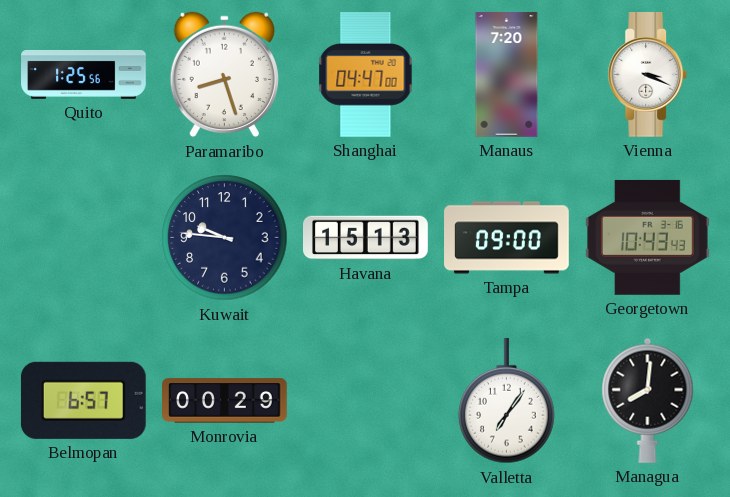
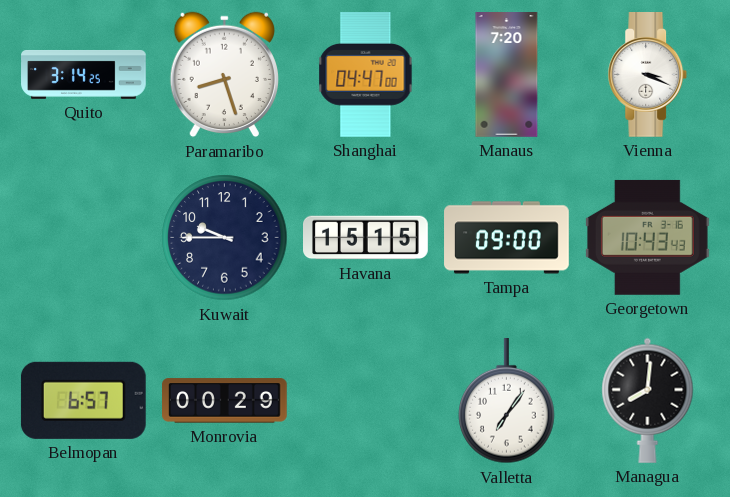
Quito: 1:25 -> 3:14
Kuwait: 9:46 -> 9:45
Havana: 15:13 -> 15:15
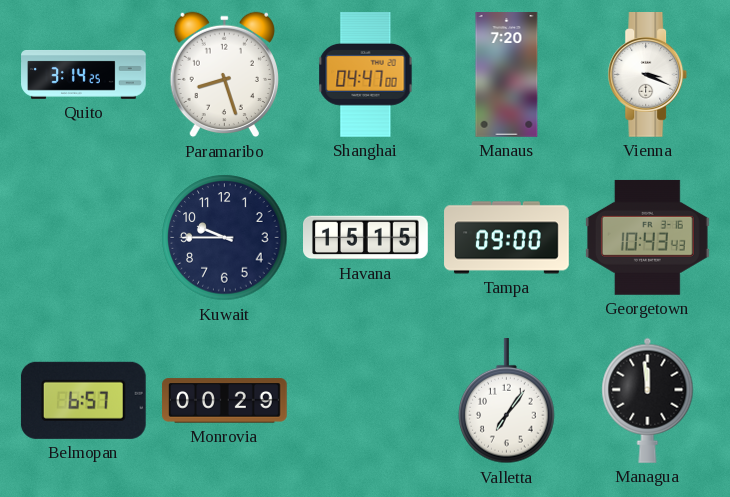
Managua: 8:01 -> 11:59
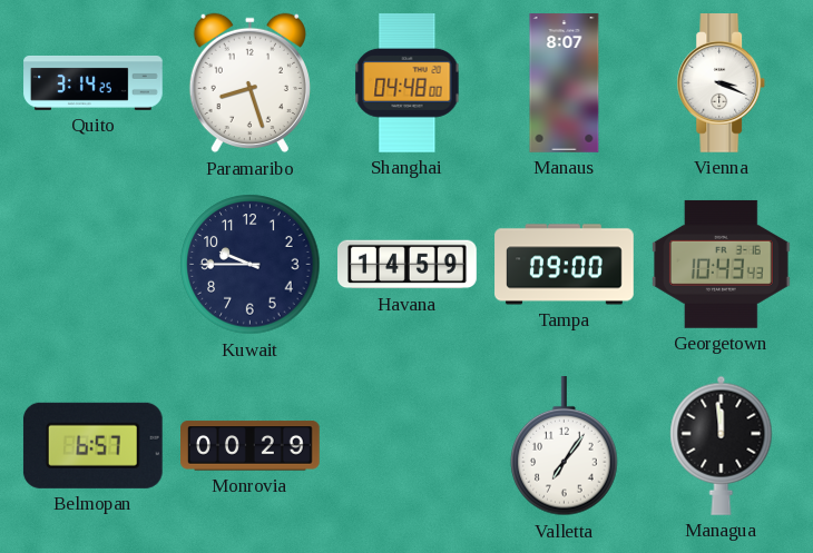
Shanghai: 04:47 -> 04:48
Manaus: 7:20 -> 8:07
Havana: 15:15 -> 14:59
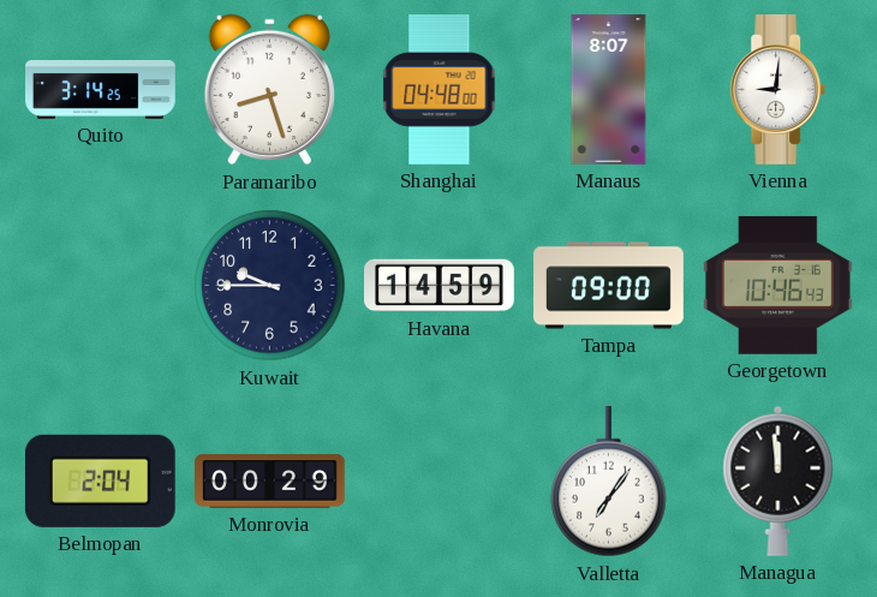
Vienna: 3:19 -> 9:01
Georgetown: 10:43 -> 10:46
Belmopan: 6:57 -> 2:04
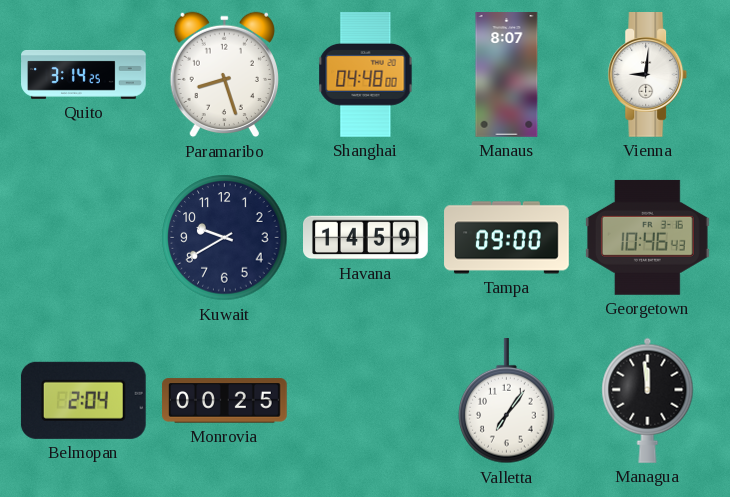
Kuwait: 9:45 -> 9:40
Monrovia: 00:29 -> 00:25
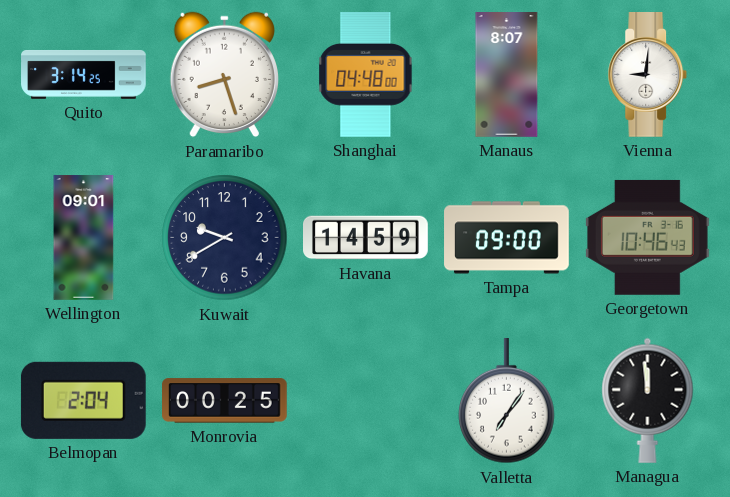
Wellington: none -> 09:01
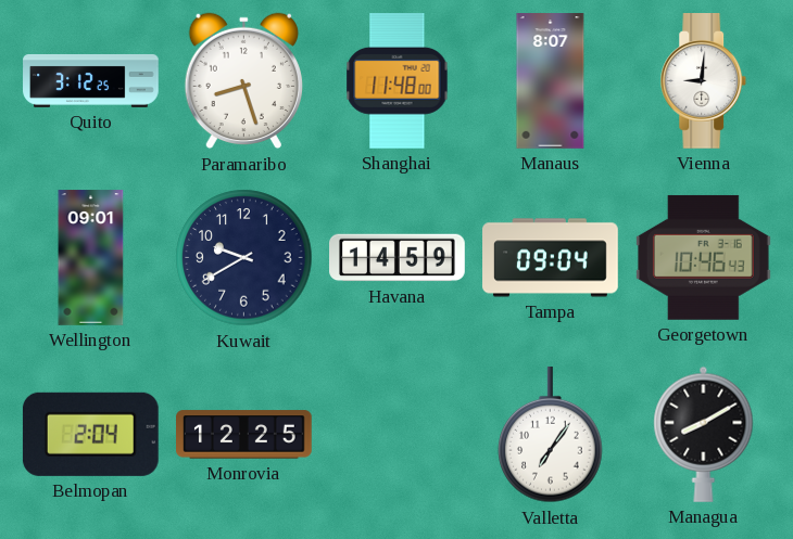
Quito: 3:14 -> 3:12
Shanghai: 04:48 -> 11:48
Tampa: 09:00 -> 09:04
Monrovia: 00:25 -> 12:25
Managua: 11:59 -> 8:10
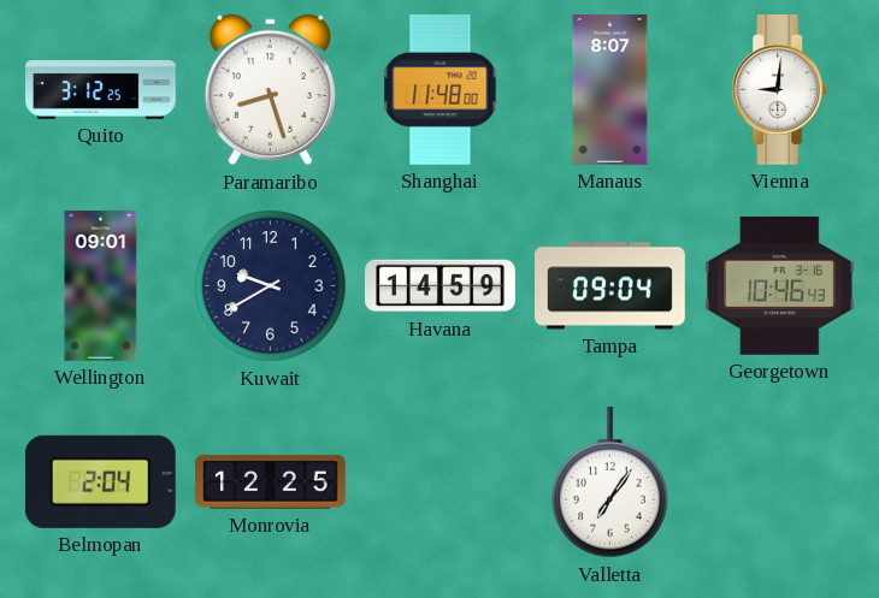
Managua: 8:10 -> none
